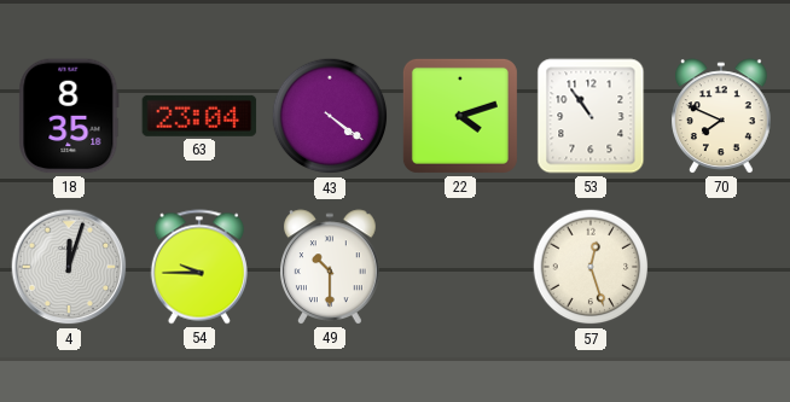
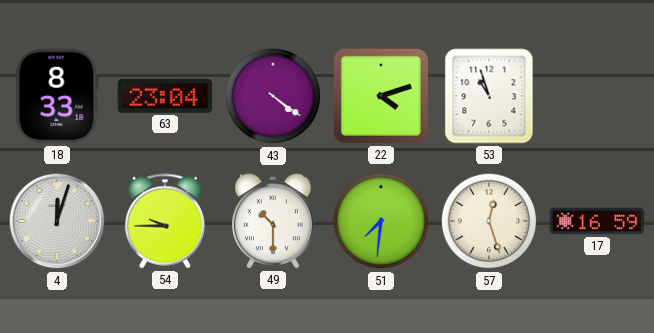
18: 8:35 -> 8:33
53: 10:54 -> 10:57
70: 7:49 -> none
51: none -> 7:31
17: none -> 16:59
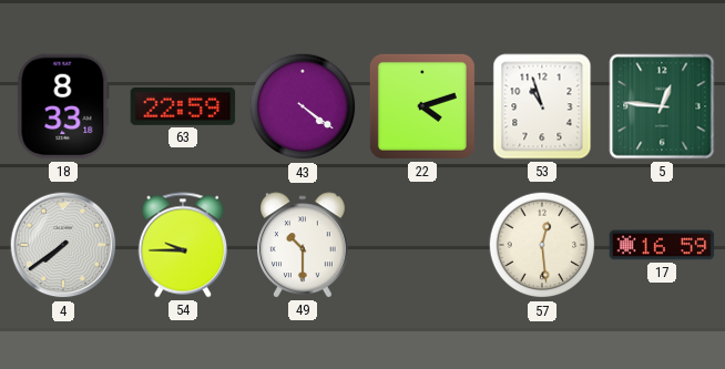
63: 23:04 -> 22:59
5: none -> 12:46
4: 12:03 -> 7:39
51: 7:31 -> none
57: 12:27 -> 12:29
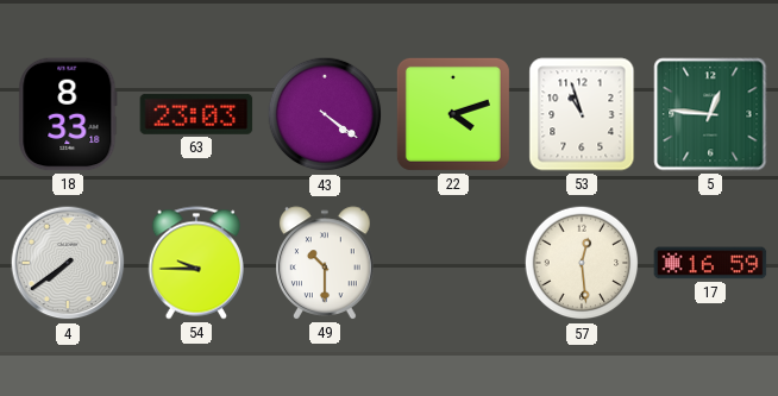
63: 22:59 -> 23:03
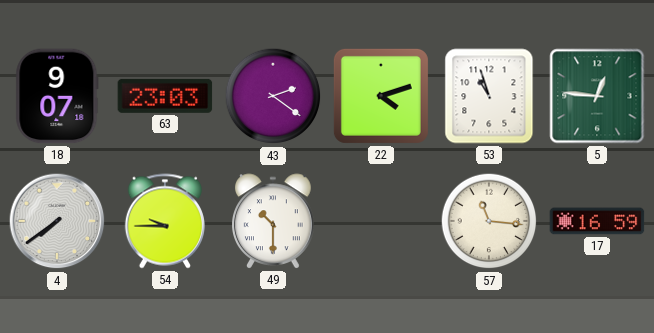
18: 8:33 -> 9:07
43: 4:21 -> 2:21
57: 12:29 -> 11:16
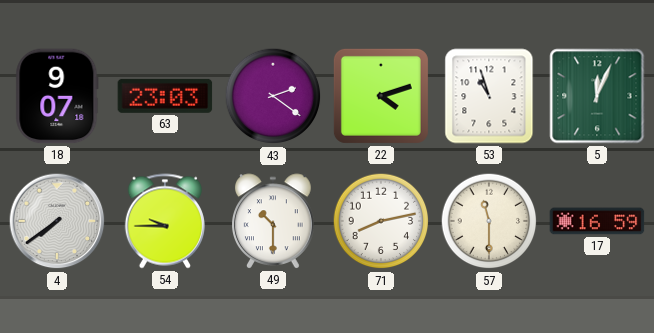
5: 12:46 -> 12:04
71: none -> 8:13
57: 11:16 -> 11:30
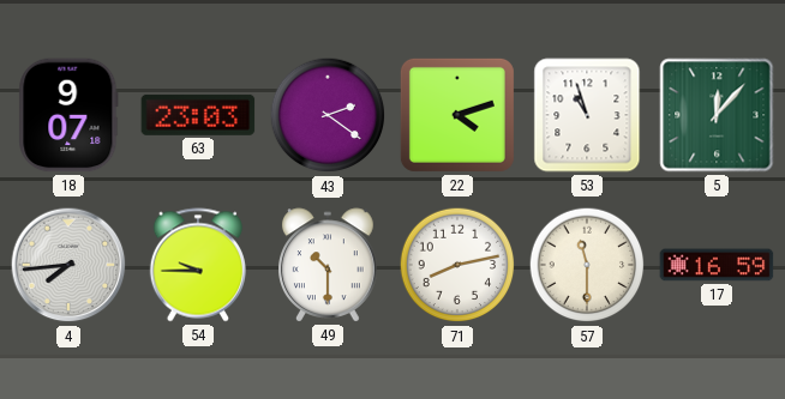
5: 12:04 -> 12:07
4: 7:39 -> 7:44
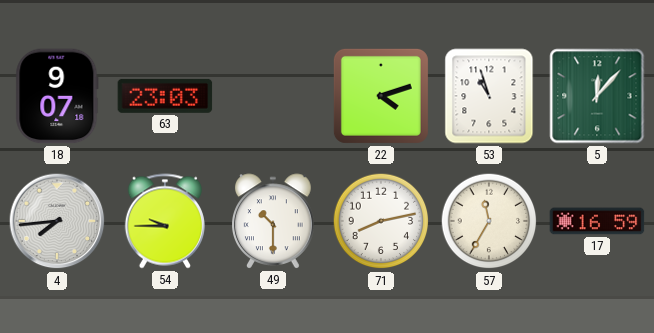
43: 2:21 -> none
57: 11:30 -> 11:35
